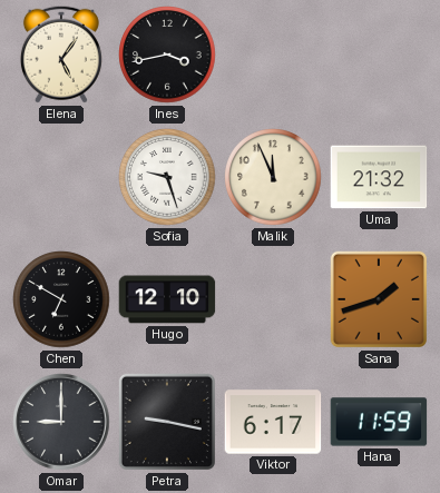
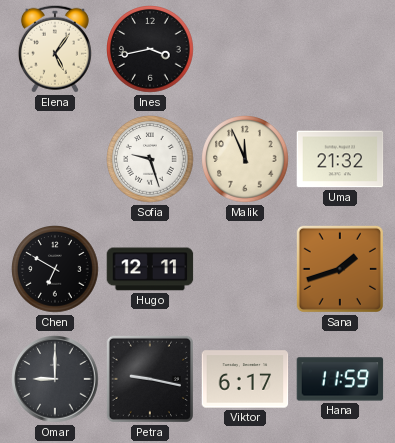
Hugo: 12:10 -> 12:11
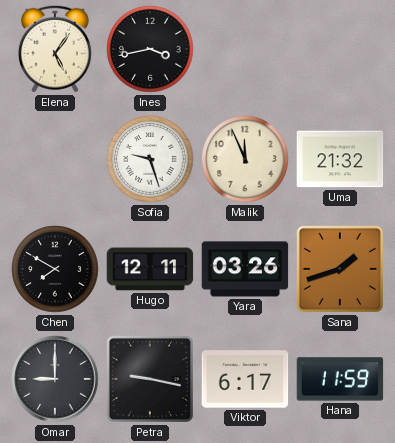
Chen: 6:50 -> 7:50
Yara: none -> 03:26
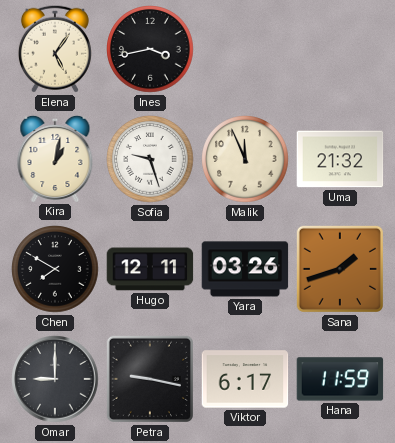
Kira: none -> 1:02
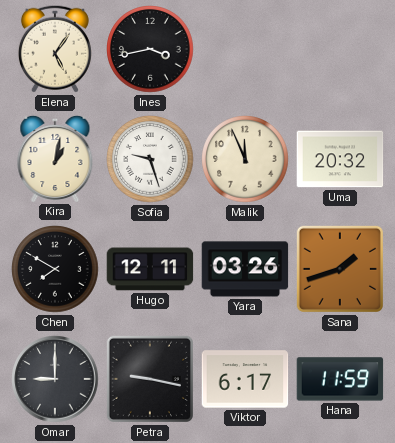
Uma: 21:32 -> 20:32
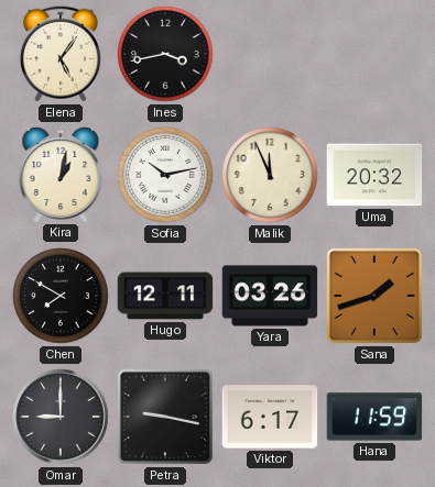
Sofia: 9:27 -> 10:13
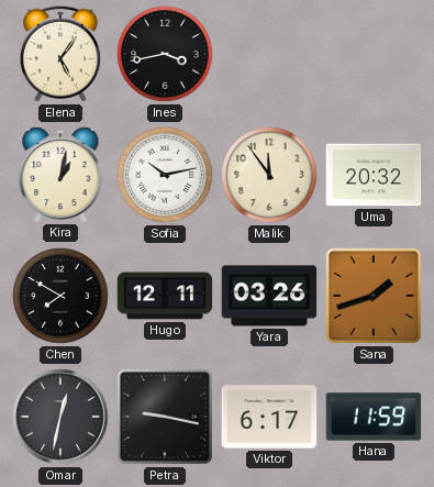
Malik: 11:56 -> 11:54
Omar: 9:00 -> 12:32
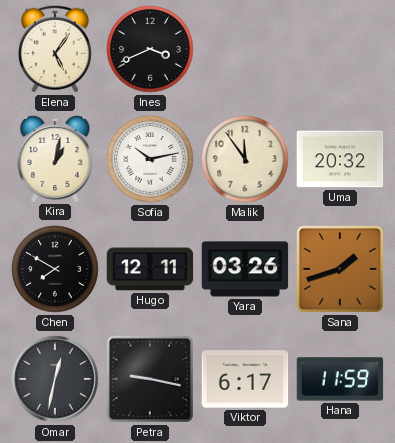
Ines: 3:43 -> 3:41
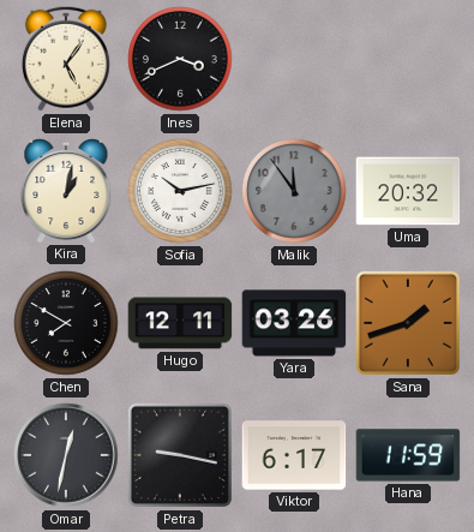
Malik dial: cream -> grey
